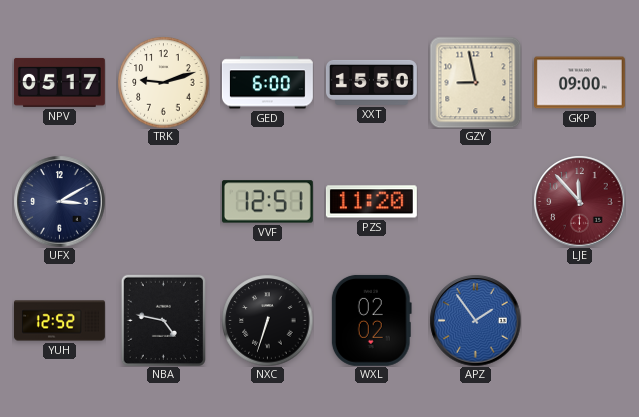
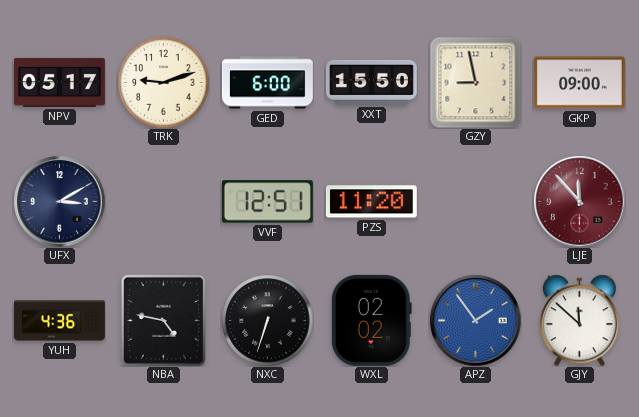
YUH: 12:52 -> 4:36
GJY: none -> 11:52
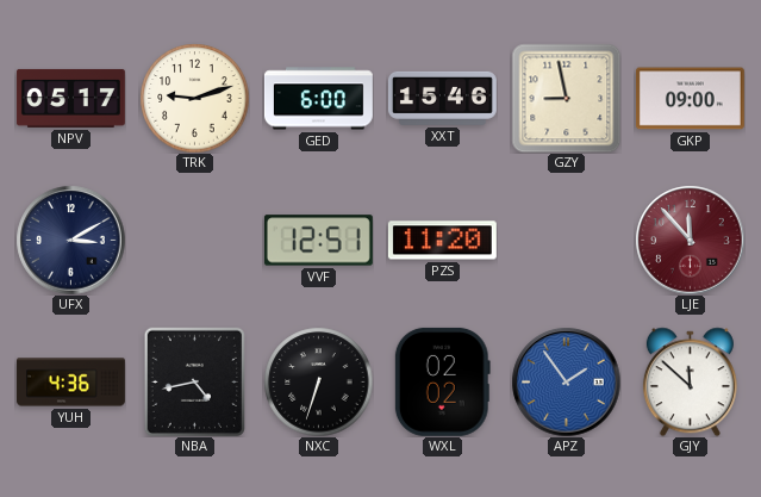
XXT: 15:50 -> 15:46
NBA: 4:47 -> 4:43
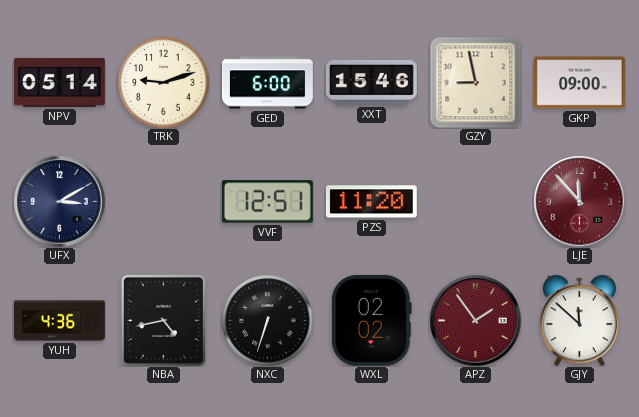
NPV: 05:17 -> 05:14
APZ dial: blue -> burgundy
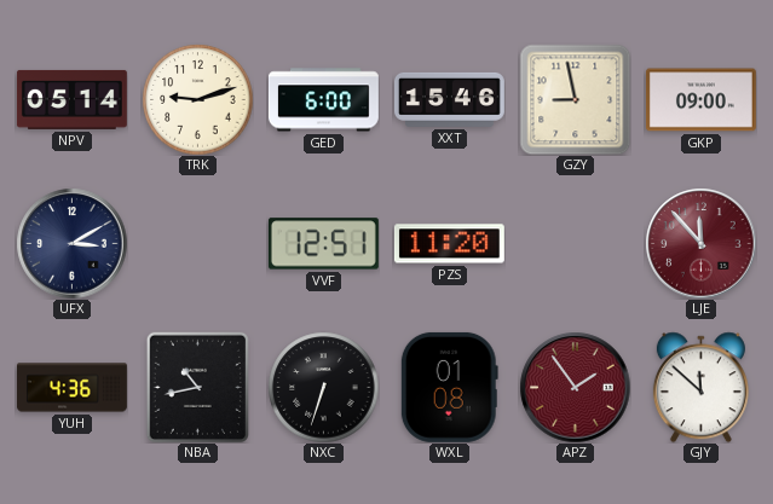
NBA: 4:43 -> 10:43
WXL: 02:02 -> 01:08
